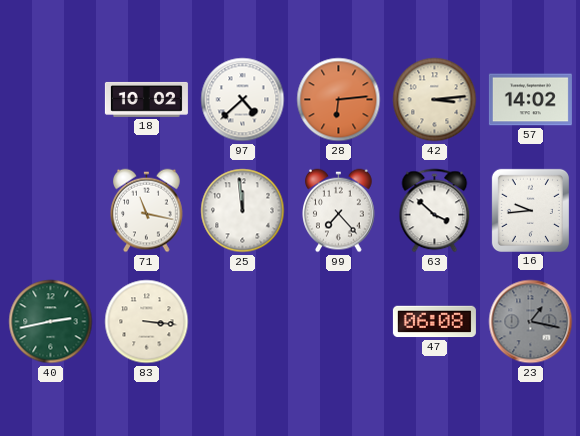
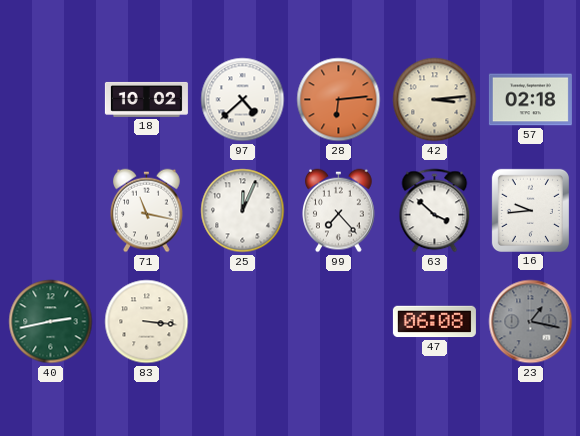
57: 14:02 -> 02:18
25: 11:59 -> 12:04
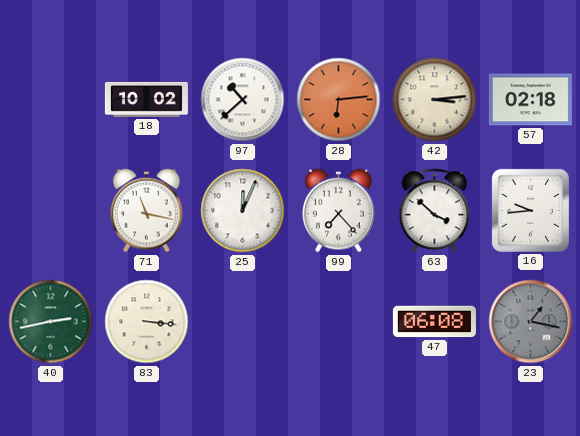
97: 4:38 -> 10:38
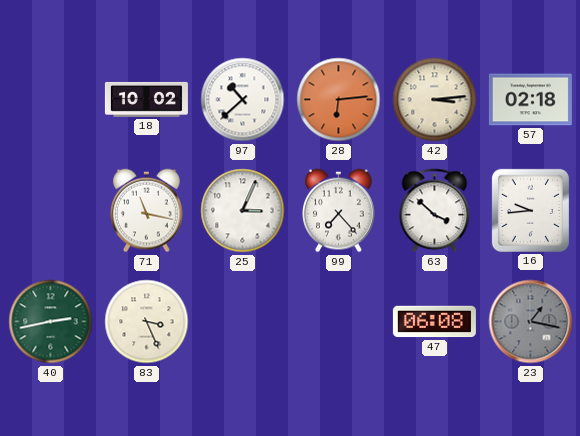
25: 12:04 -> 3:04
83: 3:16 -> 3:26
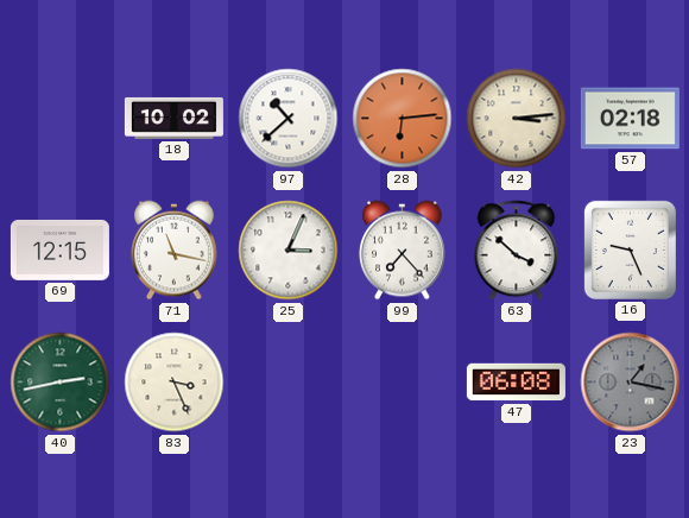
69: none -> 12:15
16: 9:44 -> 9:26
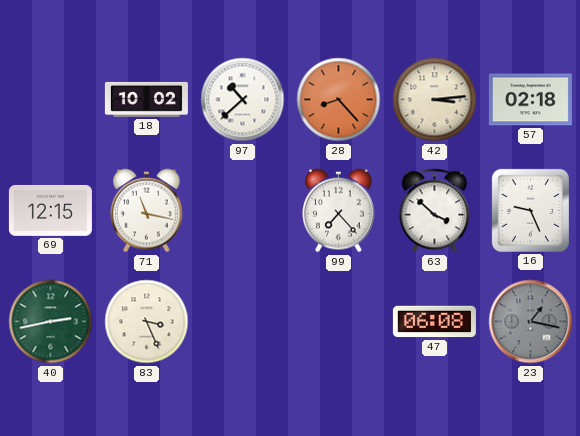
28: 6:14 -> 8:23
25: 3:04 -> none
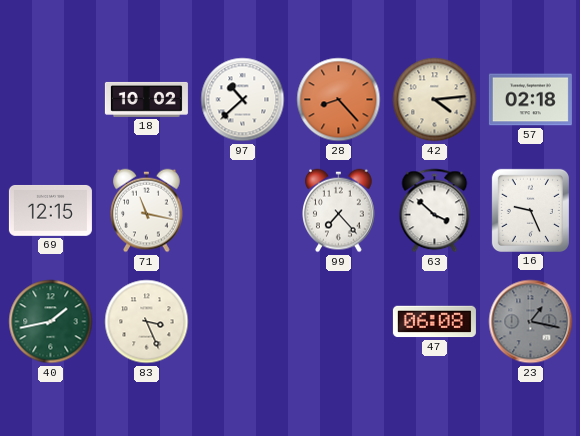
42: 3:14 -> 4:14
40: 2:43 -> 1:43
